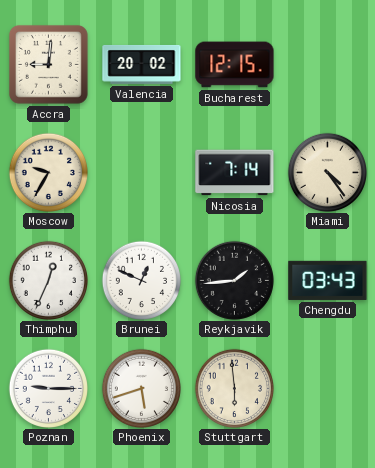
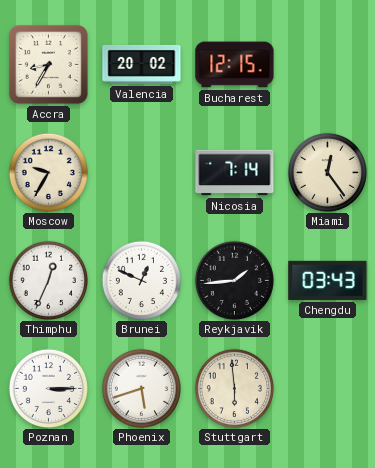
Accra: 9:01 -> 8:35
Miami: 4:24 -> 12:24
Poznan: 9:15 -> 3:15
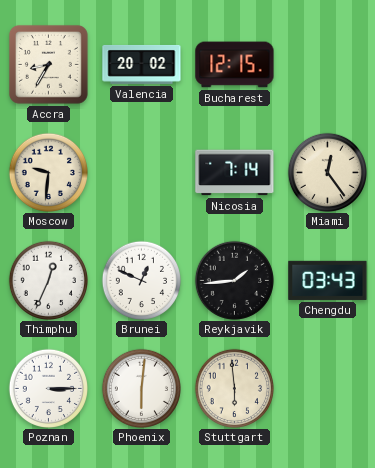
Moscow: 9:35 -> 9:31
Phoenix: 5:42 -> 6:01
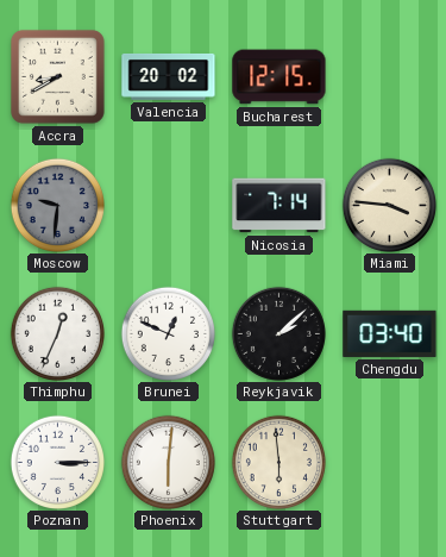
Accra: 8:35 -> 8:40
Moscow dial: cream -> grey
Miami: 12:24 -> 3:46
Reykjavik: 1:44 -> 2:08
Chengdu: 03:43 -> 03:40
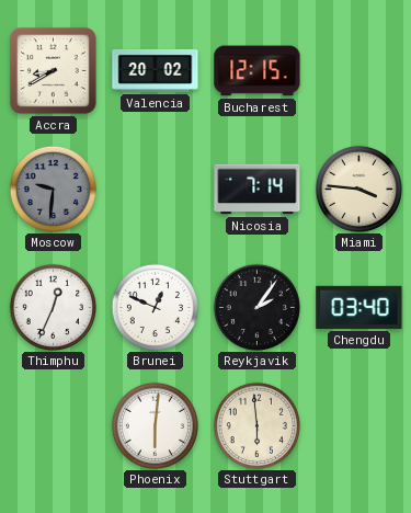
Reykjavik: 2:08 -> 2:06
Poznan: 3:15 -> none
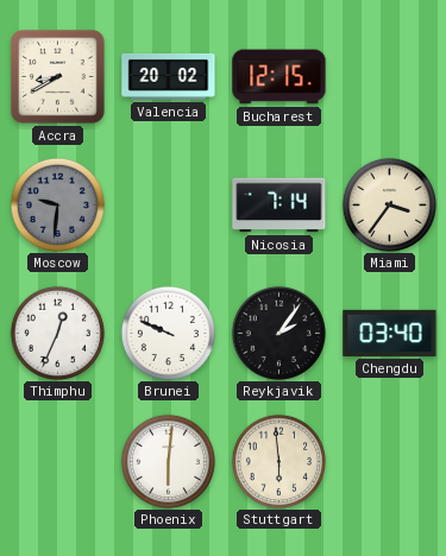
Miami: 3:46 -> 3:36
Brunei: 12:49 -> 9:49
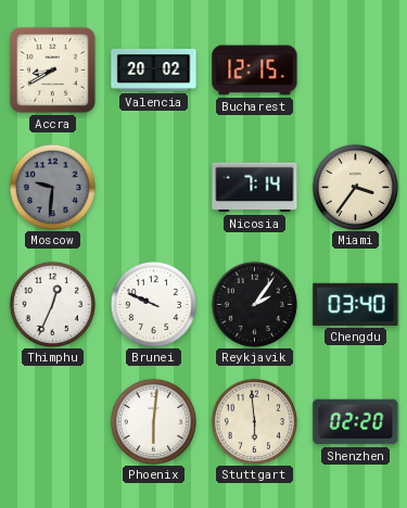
Shenzhen: none -> 02:20
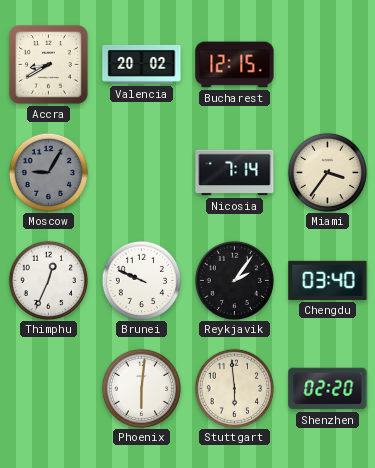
Moscow: 9:31 -> 9:05
